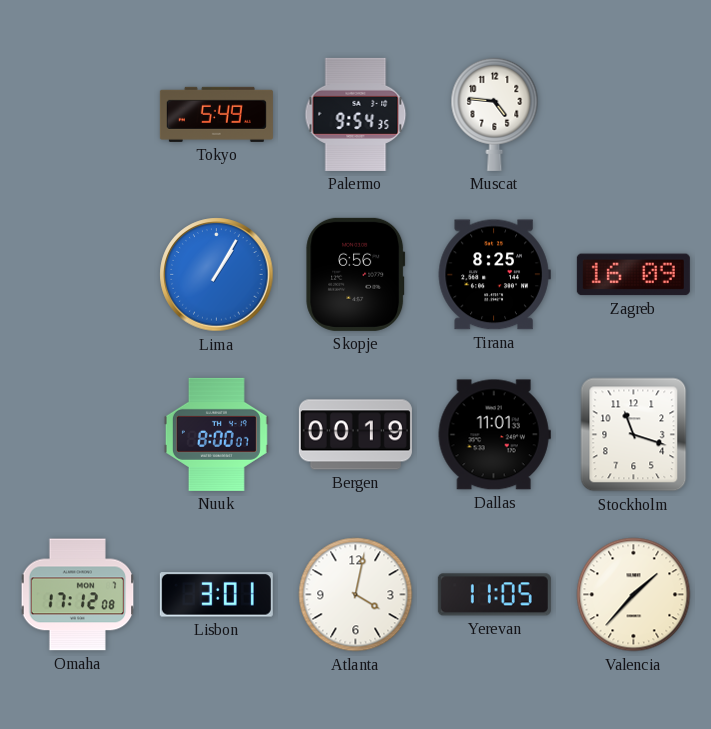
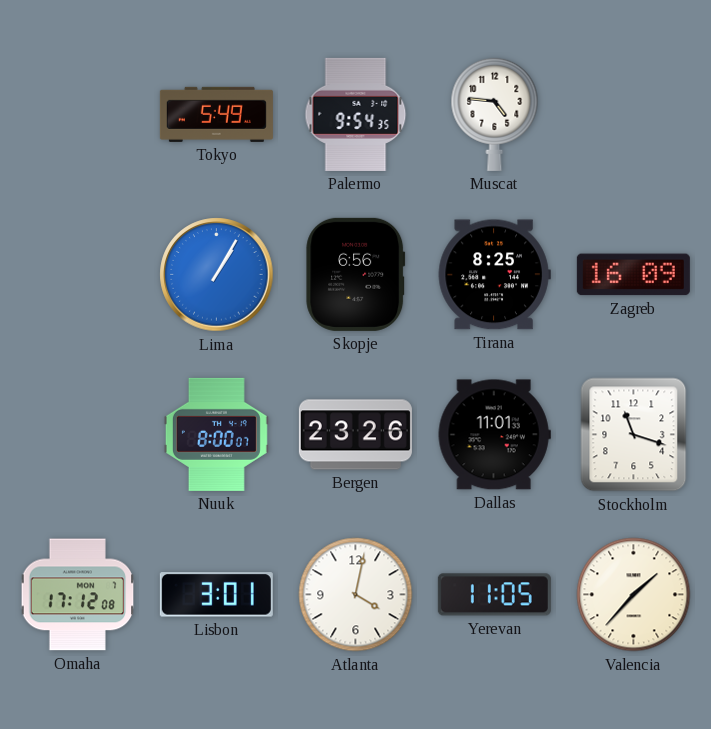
Bergen: 00:19 -> 23:26
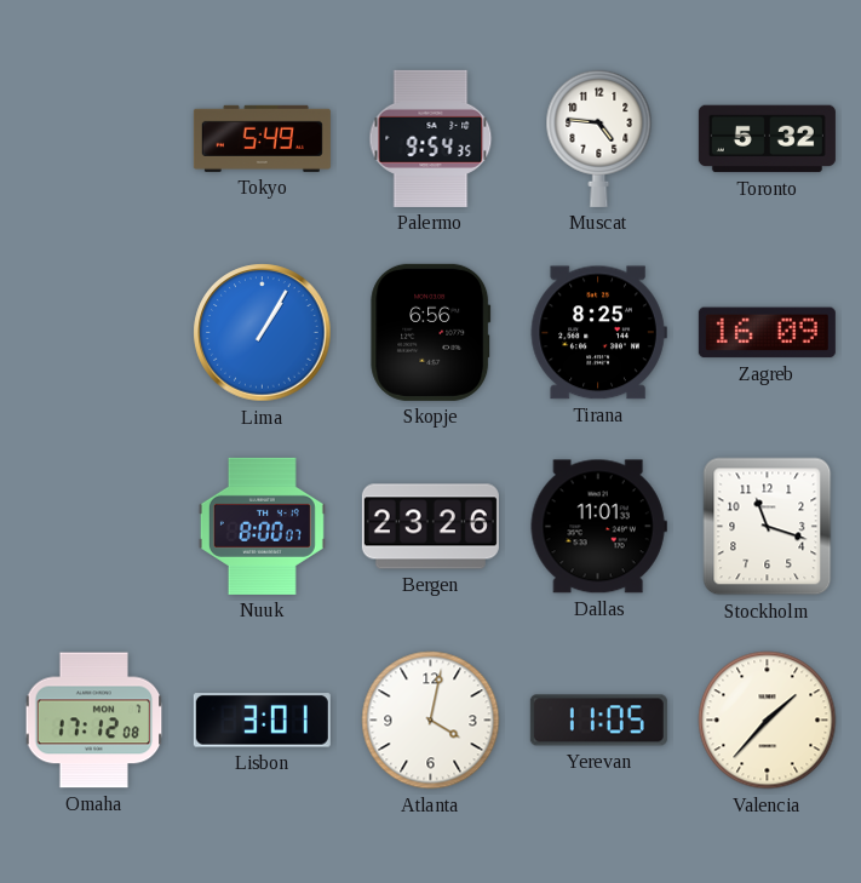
Toronto: none -> 5:32
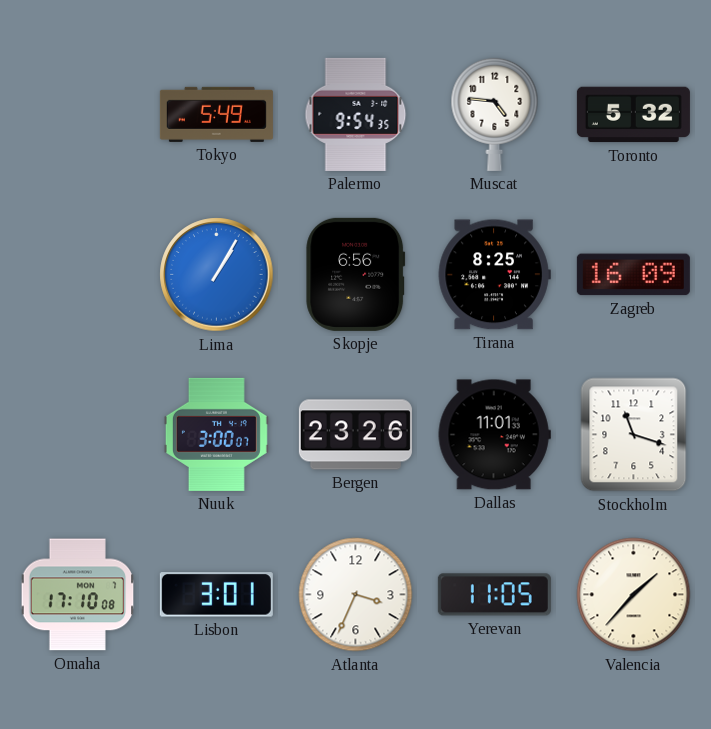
Nuuk: 8:00 -> 3:00
Omaha: 17:12 -> 17:10
Atlanta: 4:02 -> 3:34
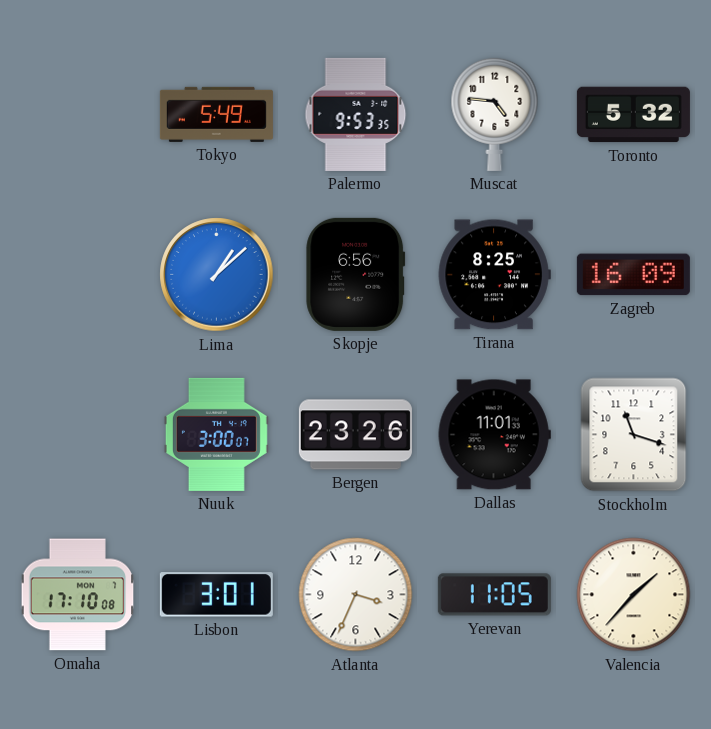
Palermo: 9:54 -> 9:53
Lima: 1:05 -> 1:08
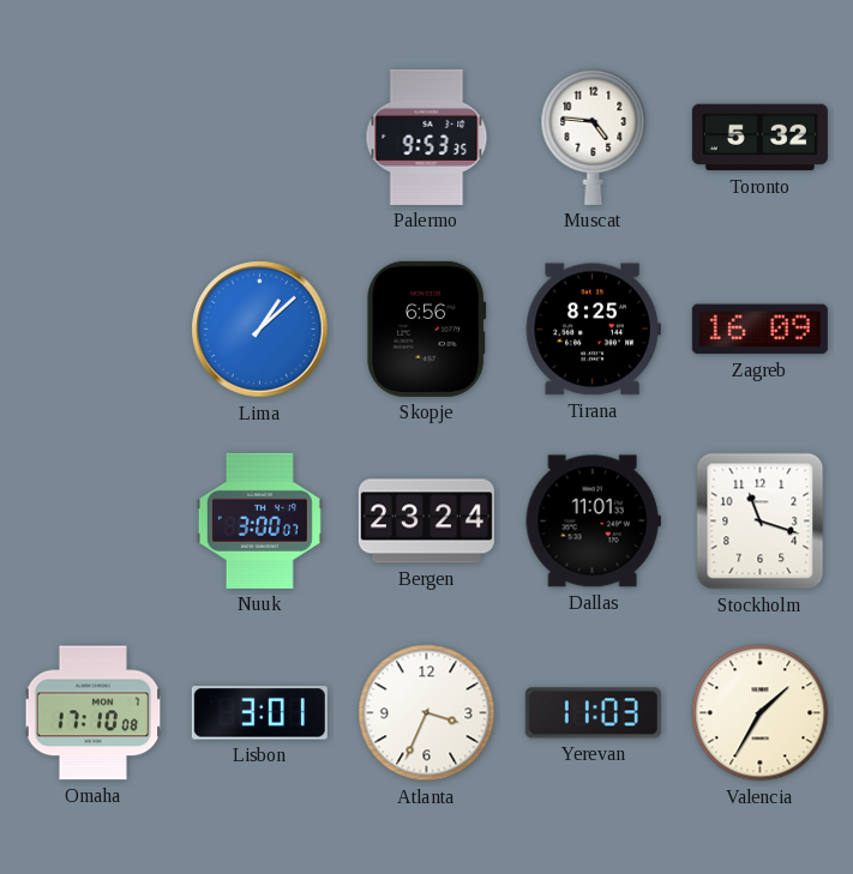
Tokyo: 5:49 -> none
Bergen: 23:26 -> 23:24
Yerevan: 11:05 -> 11:03
Valencia: 1:37 -> 1:35
